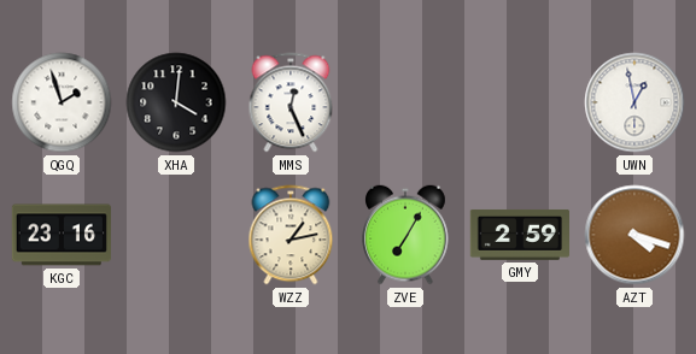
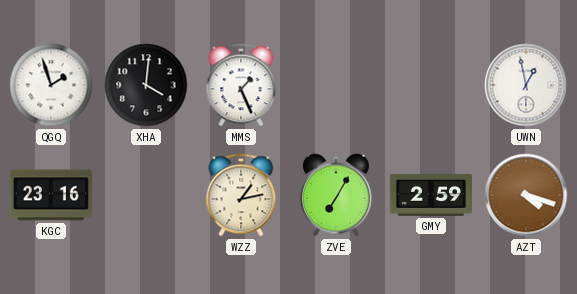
MMS: 12:26 -> 1:26
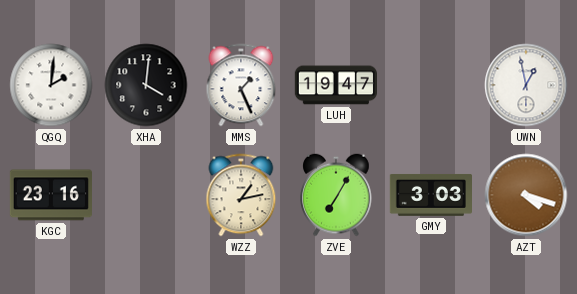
QGQ: 1:57 -> 2:01
LUH: none -> 19:47
GMY: 2:59 -> 3:03
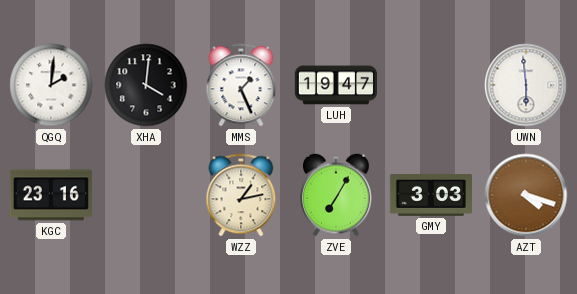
UWN: 12:58 -> 5:59
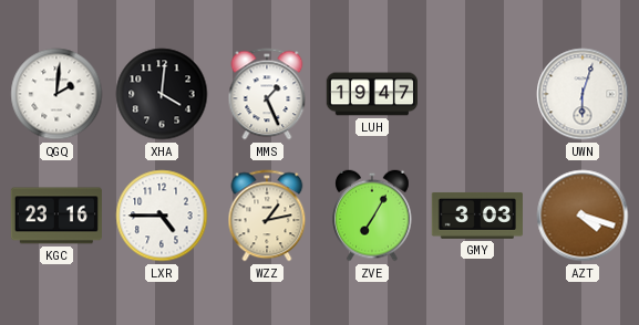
UWN: 5:59 -> 6:03
LXR: none -> 4:45
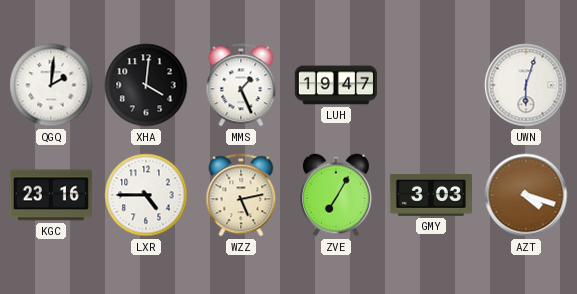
WZZ: 1:13 -> 5:13
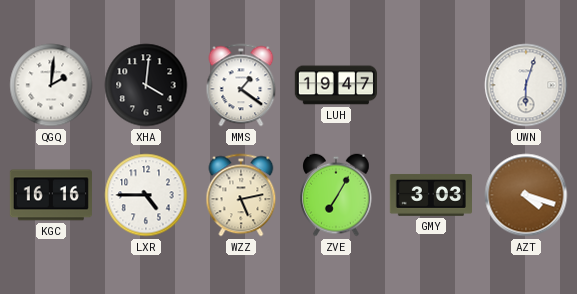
MMS: 1:26 -> 1:21
KGC: 23:16 -> 16:16
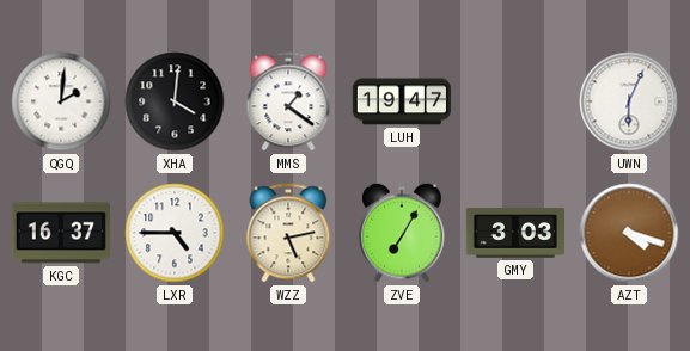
UWN: 6:03 -> 6:04
KGC: 16:16 -> 16:37
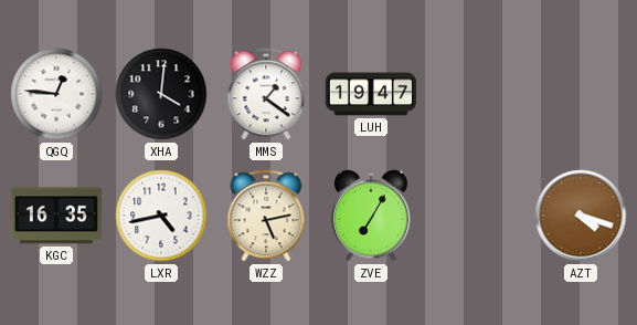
QGQ: 2:01 -> 12:46
UWN: 6:04 -> none
KGC: 16:37 -> 16:35
LXR: 4:45 -> 4:43
GMY: 3:03 -> none
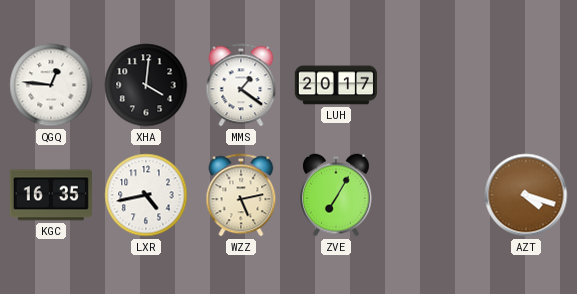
LUH: 19:47 -> 20:17
